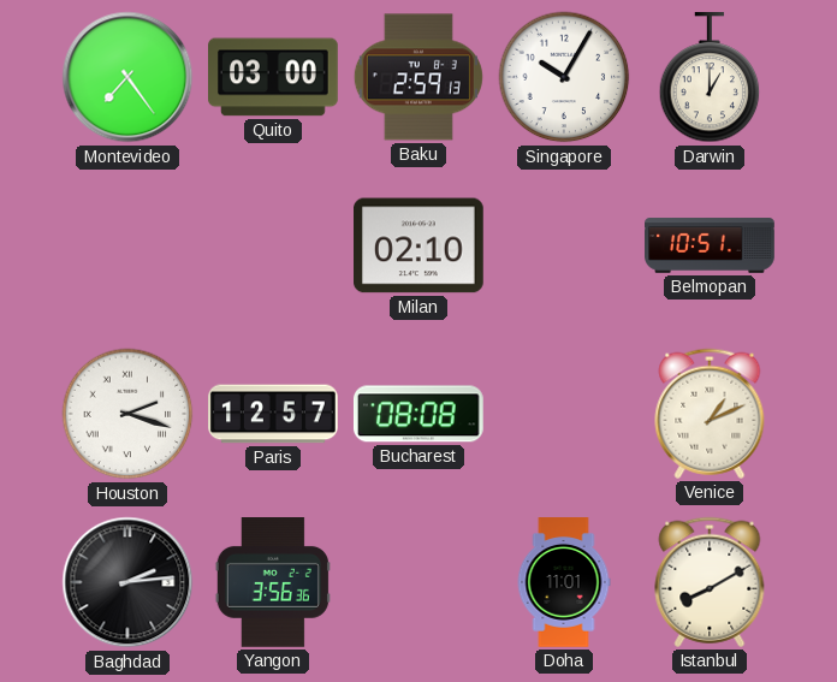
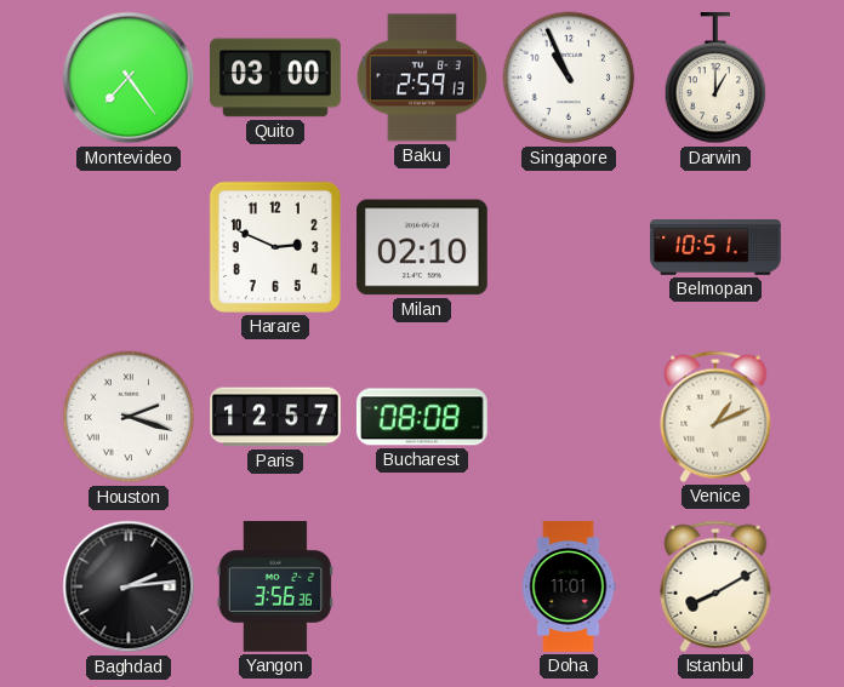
Singapore: 10:05 -> 10:56
Harare: none -> 2:49
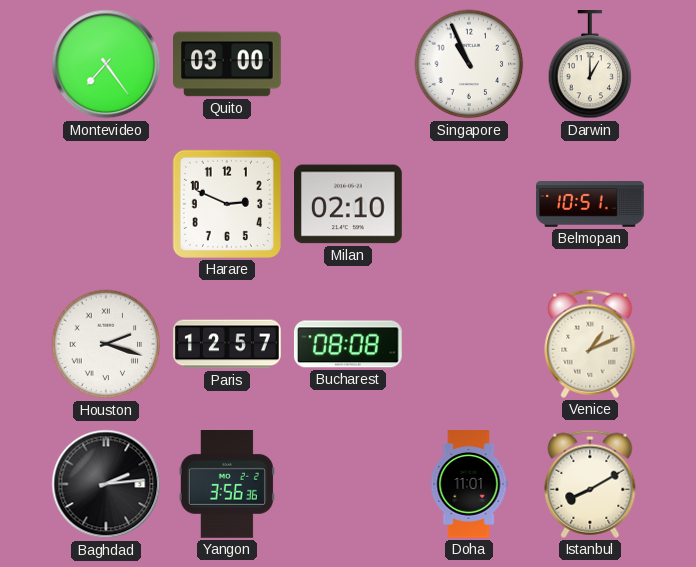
Baku: 2:59 -> none
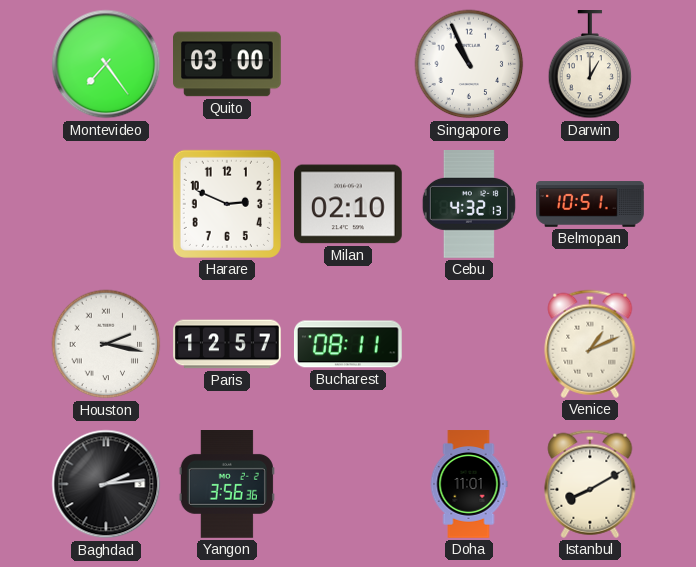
Cebu: none -> 4:32
Houston: 2:18 -> 2:17
Bucharest: 08:08 -> 08:11
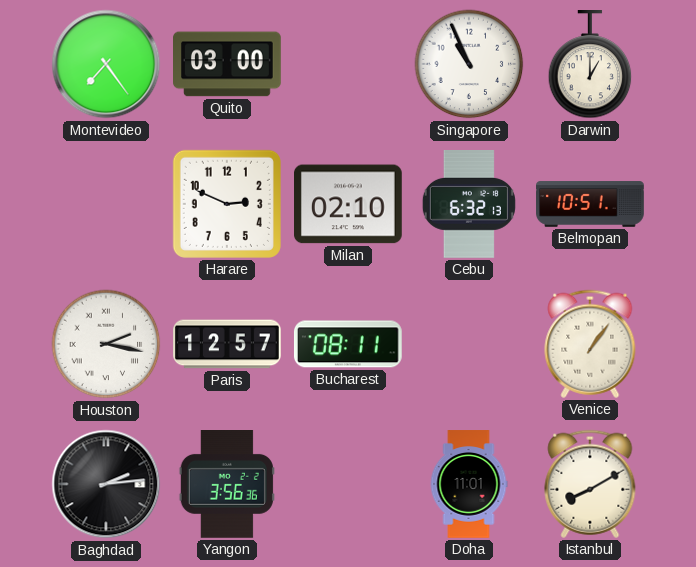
Cebu: 4:32 -> 6:32
Venice: 1:11 -> 1:06
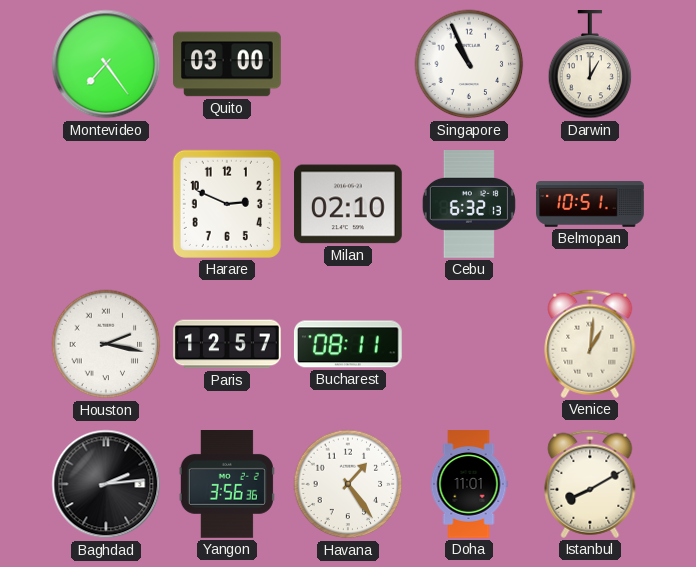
Venice: 1:06 -> 1:01
Havana: none -> 1:24
